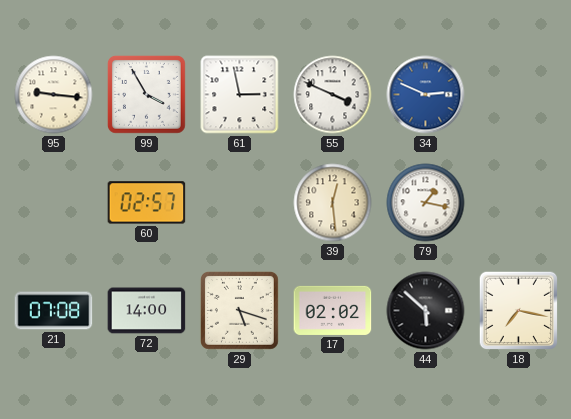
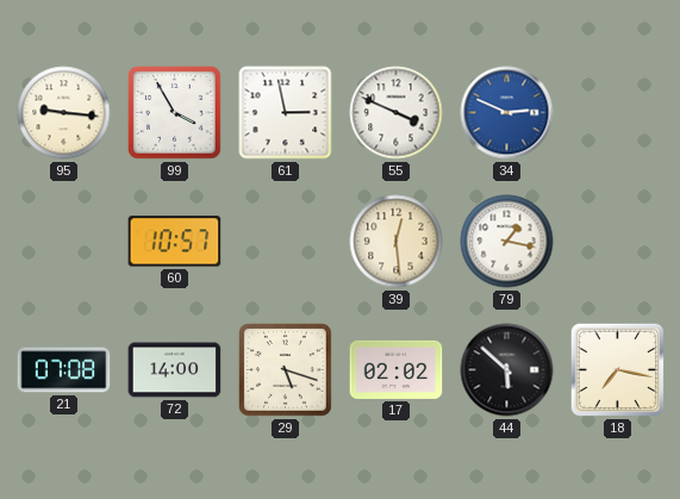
60: 02:57 -> 10:57
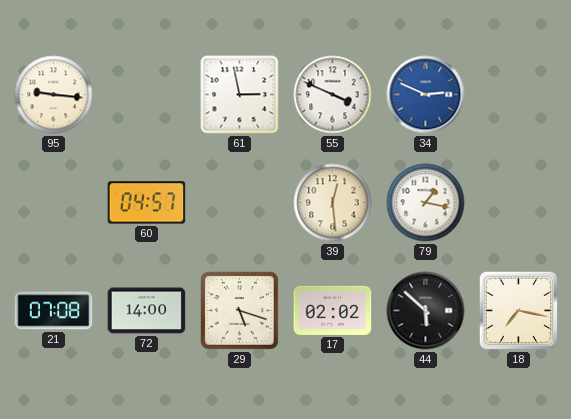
99: 3:55 -> none
60: 10:57 -> 04:57
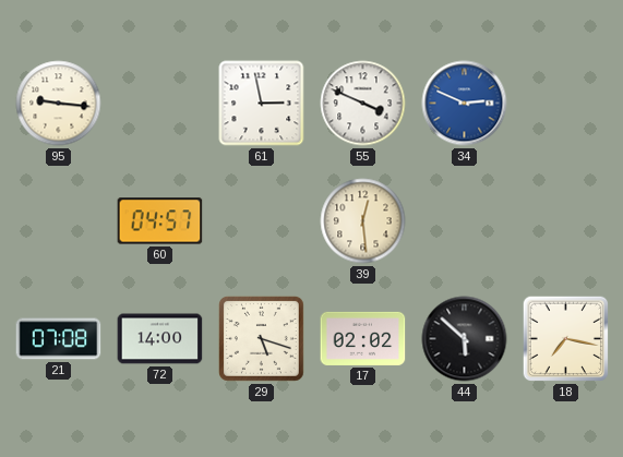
79: 1:17 -> none
